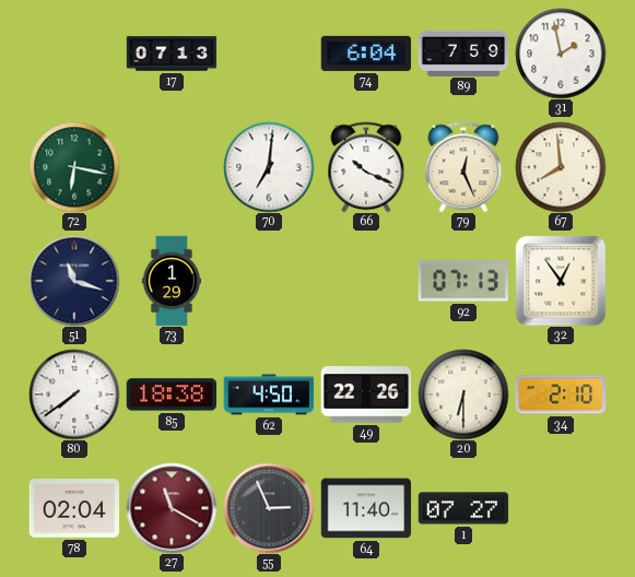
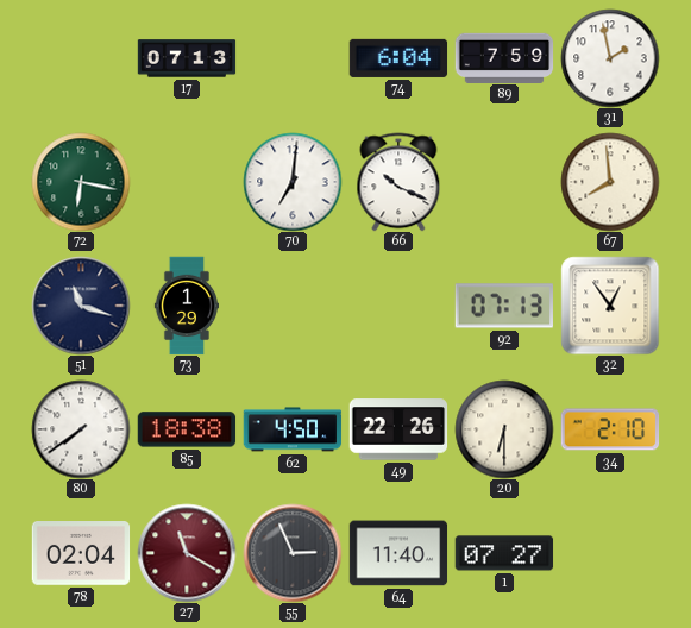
79: 12:26 -> none
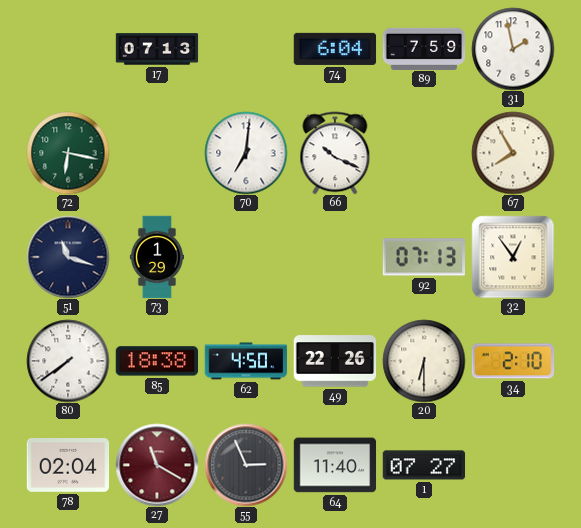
67: 7:59 -> 7:55
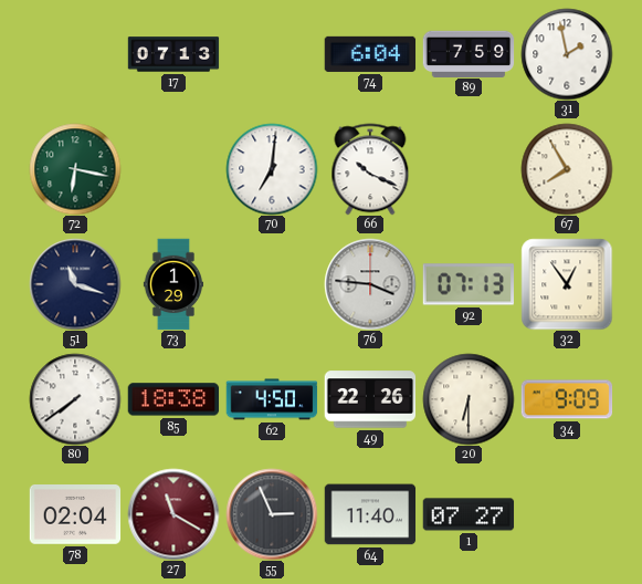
76: none -> 3:46
34: 2:10 -> 9:09
